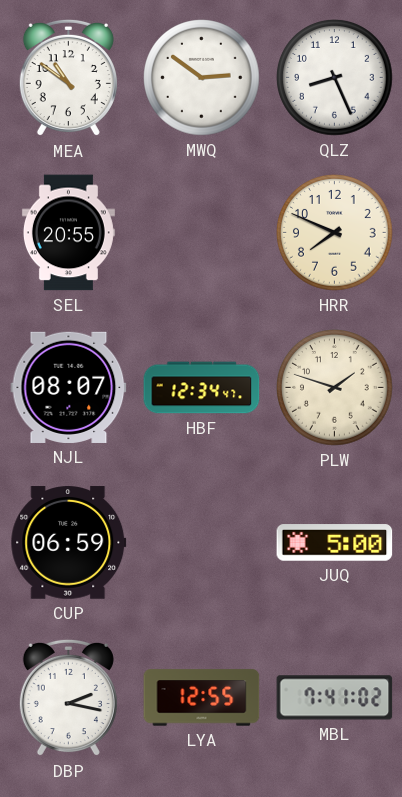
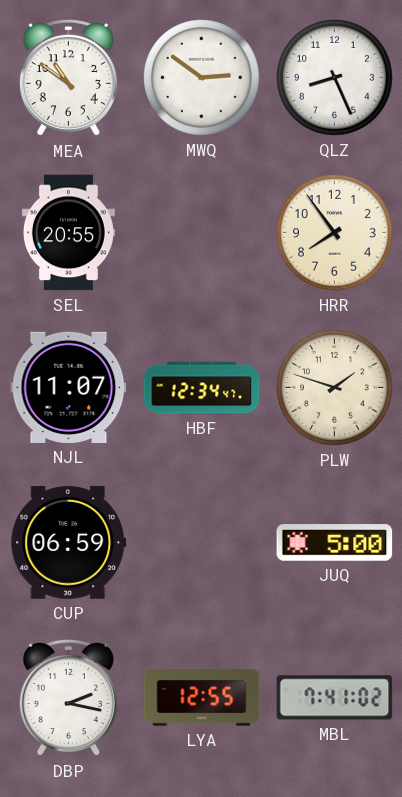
HRR: 7:49 -> 7:54
NJL: 08:07 -> 11:07
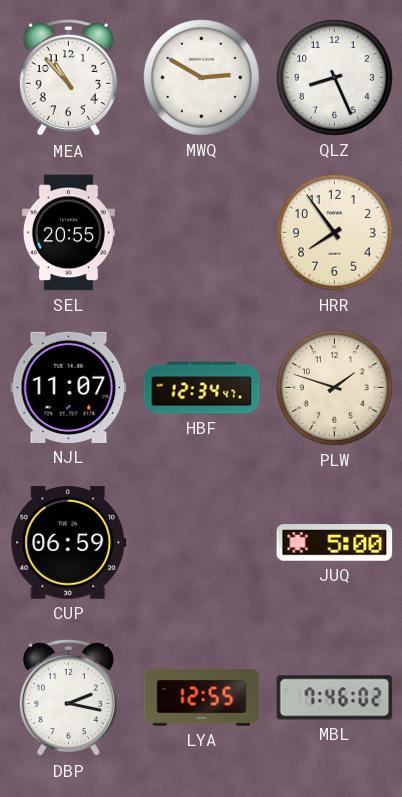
MEA: 10:51 -> 10:53
MWQ: 2:51 -> 2:50
MBL: 7:41 -> 7:46
